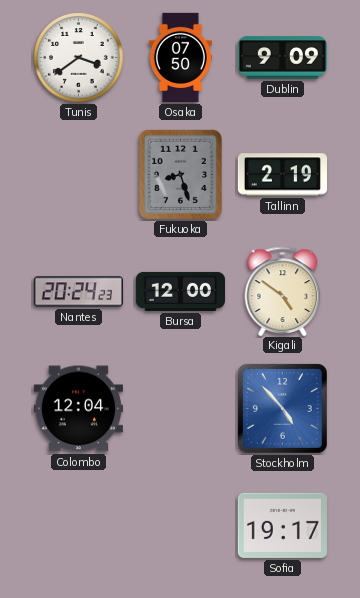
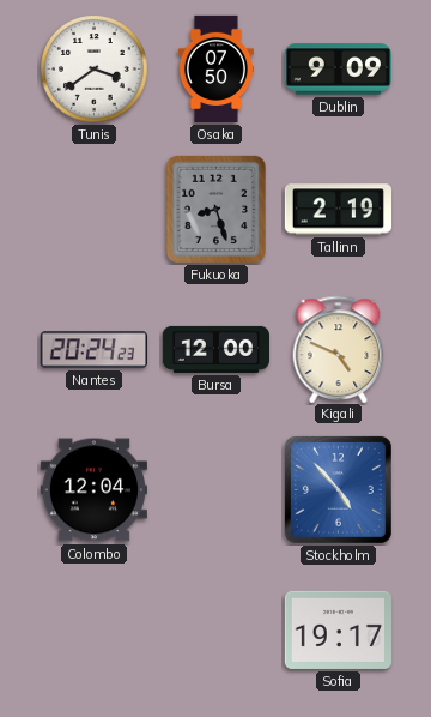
Kigali: 4:51 -> 4:49
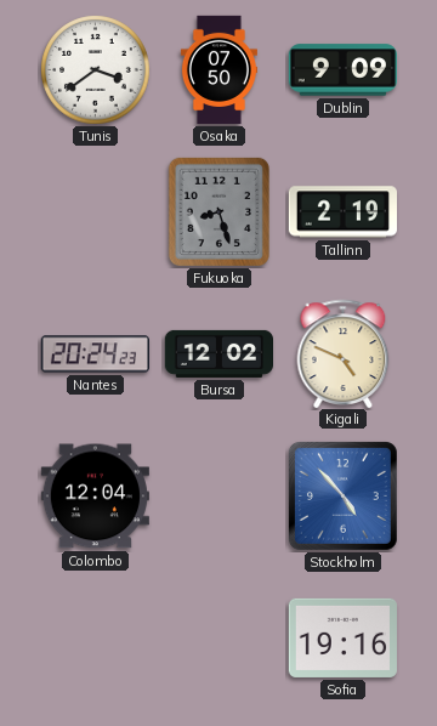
Bursa: 12:00 -> 12:02
Sofia: 19:17 -> 19:16
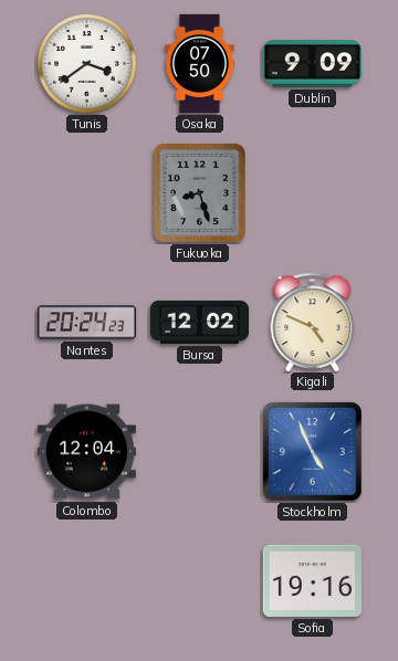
Tallinn: 2:19 -> none
Stockholm: 4:53 -> 4:56
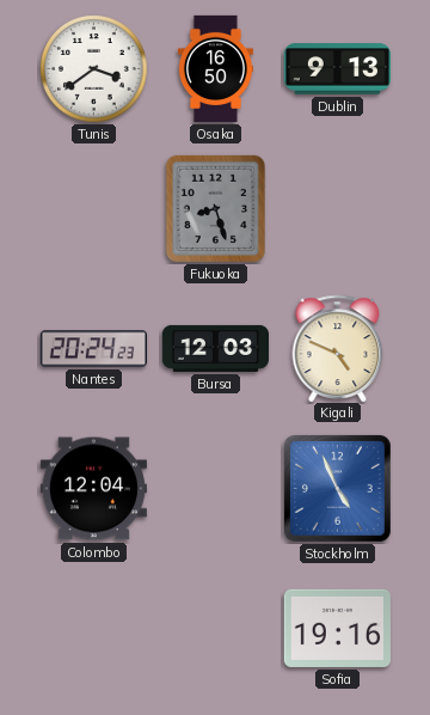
Osaka: 07:50 -> 16:50
Dublin: 9:09 -> 9:13
Bursa: 12:02 -> 12:03
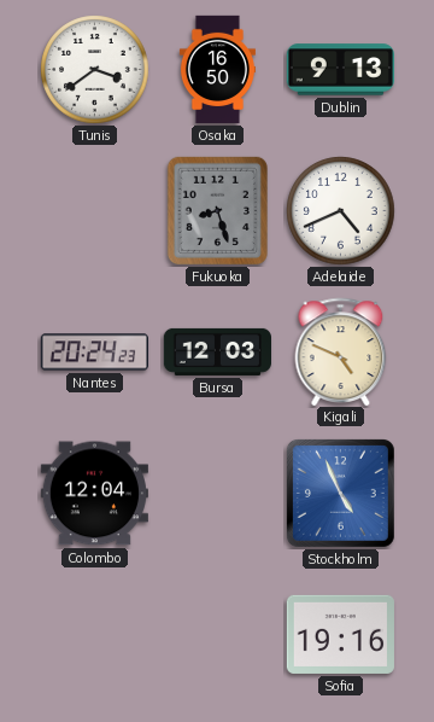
Adelaide: none -> 4:41
